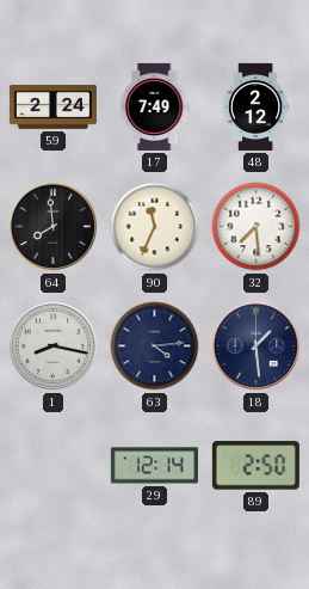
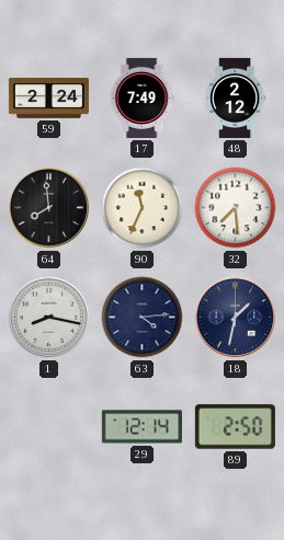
18: 1:29 -> 1:32
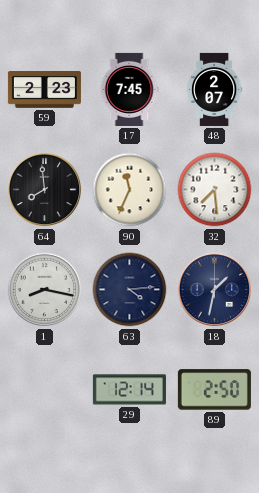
59: 2:24 -> 2:23
17: 7:49 -> 7:45
48: 2:12 -> 2:07
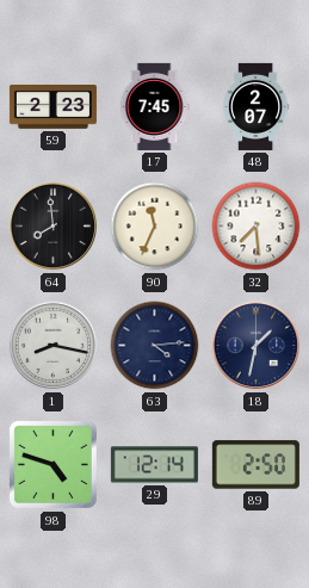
98: none -> 4:48
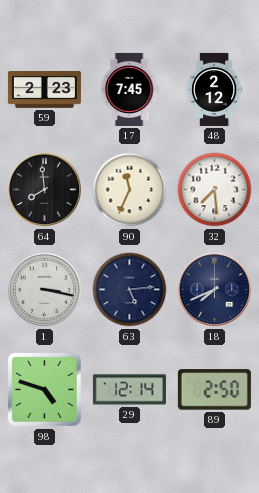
48: 2:07 -> 2:12
1: 8:17 -> 3:17
63: 4:14 -> 5:14
18: 1:32 -> 7:41
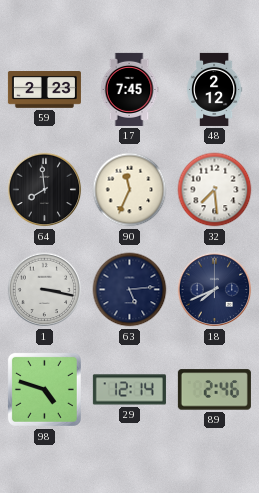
89: 2:50 -> 2:46
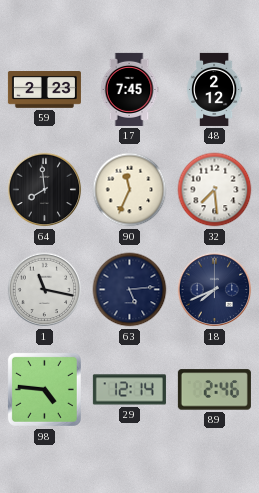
1: 3:17 -> 11:17
98: 4:48 -> 4:46
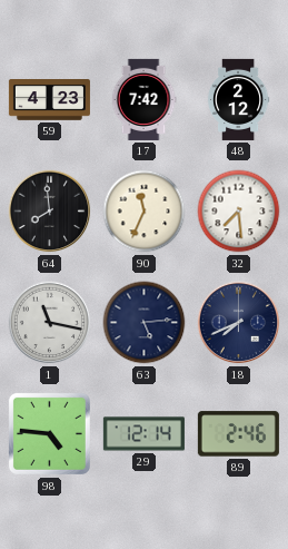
59: 2:23 -> 4:23
17: 7:45 -> 7:42
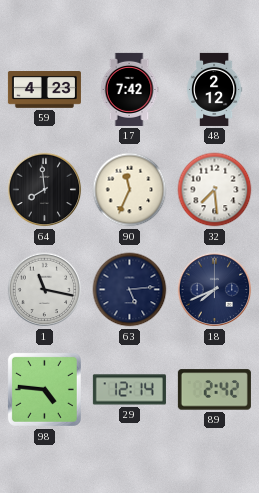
89: 2:46 -> 2:42
